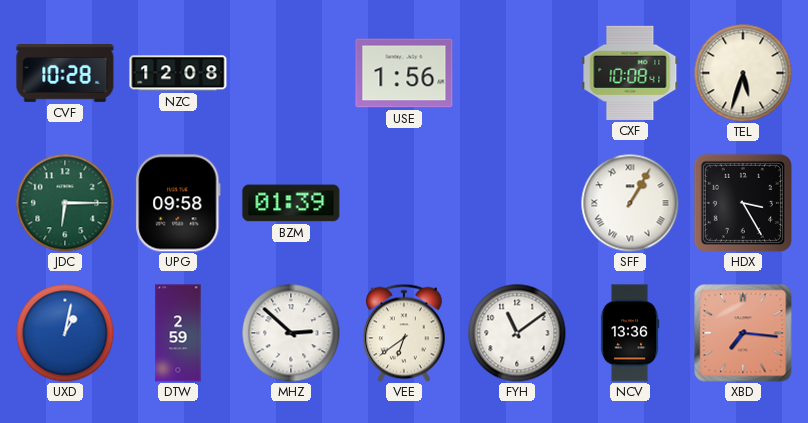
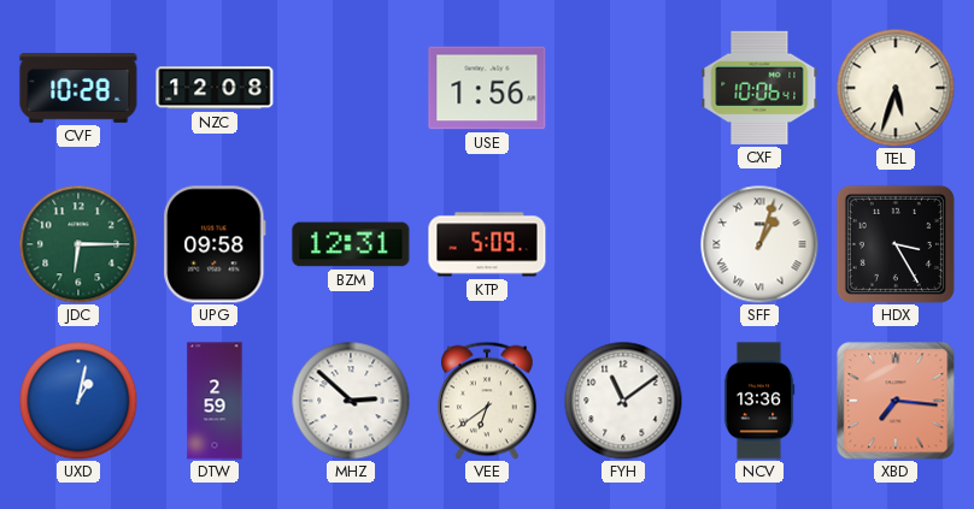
CXF: 10:08 -> 10:06
BZM: 01:39 -> 12:31
KTP: none -> 5:09
SFF: 1:05 -> 1:03
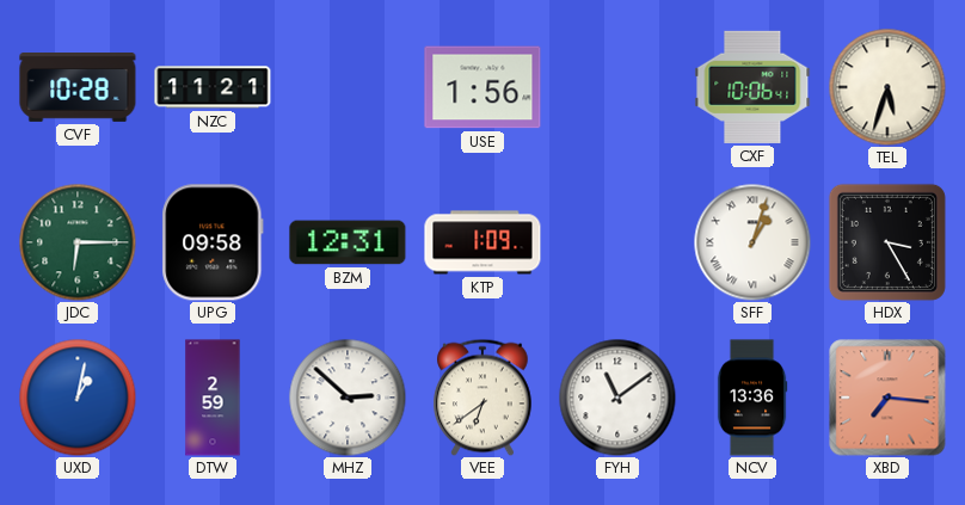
NZC: 12:08 -> 11:21
KTP: 5:09 -> 1:09
